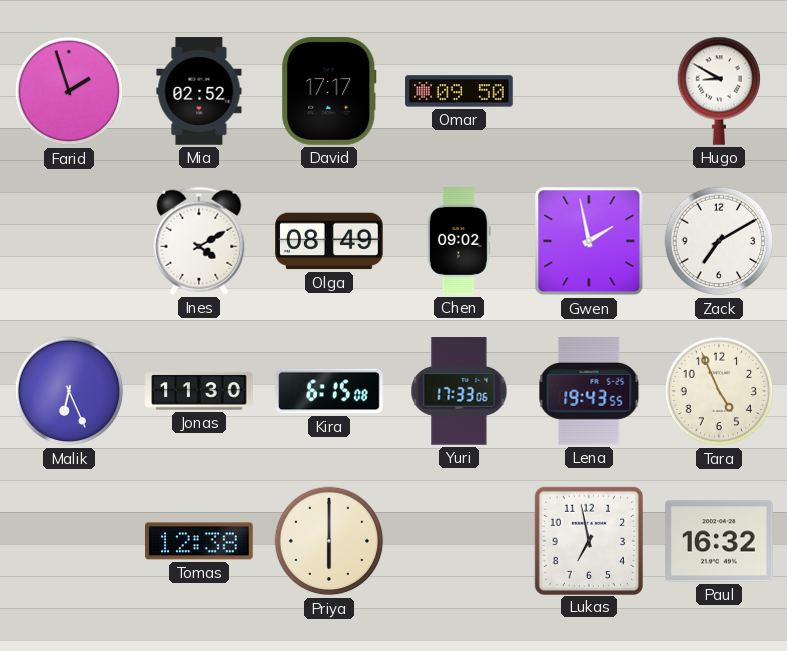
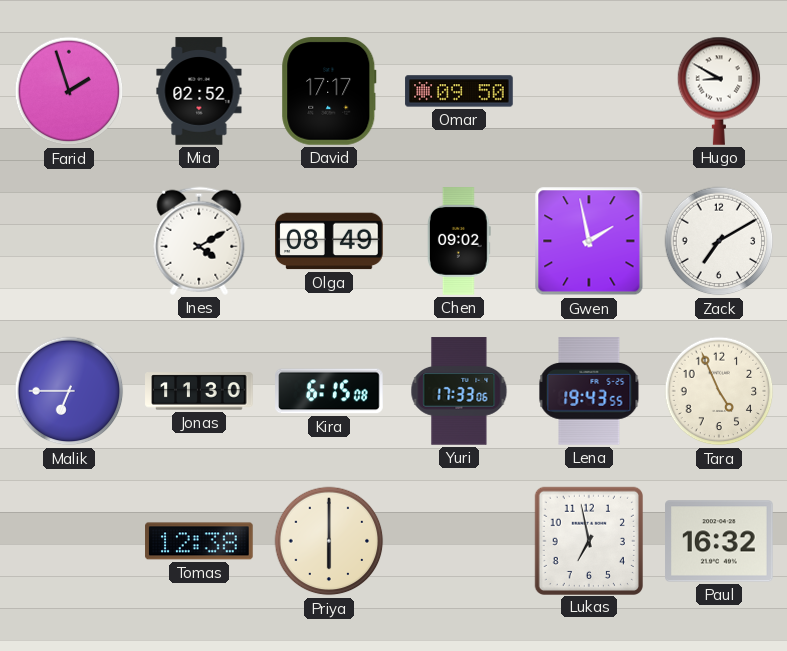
Malik: 6:26 -> 6:45
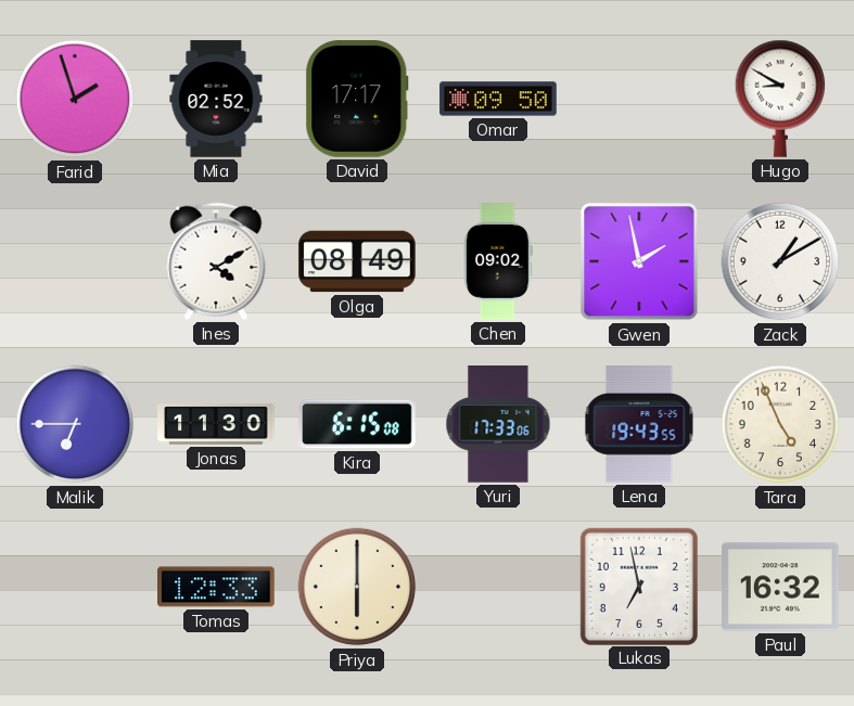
Zack: 7:10 -> 1:10
Tomas: 12:38 -> 12:33
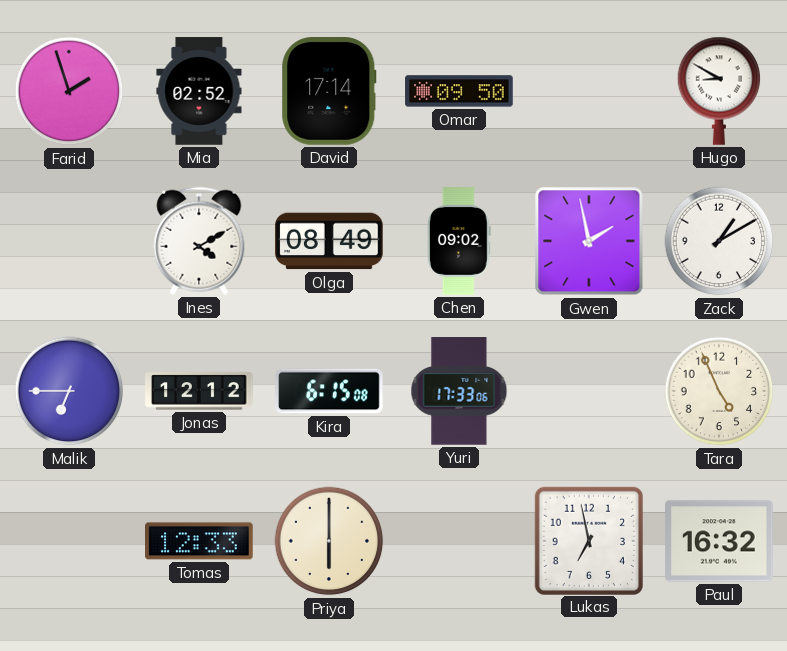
David: 17:17 -> 17:14
Jonas: 11:30 -> 12:12
Lena: 19:43 -> none
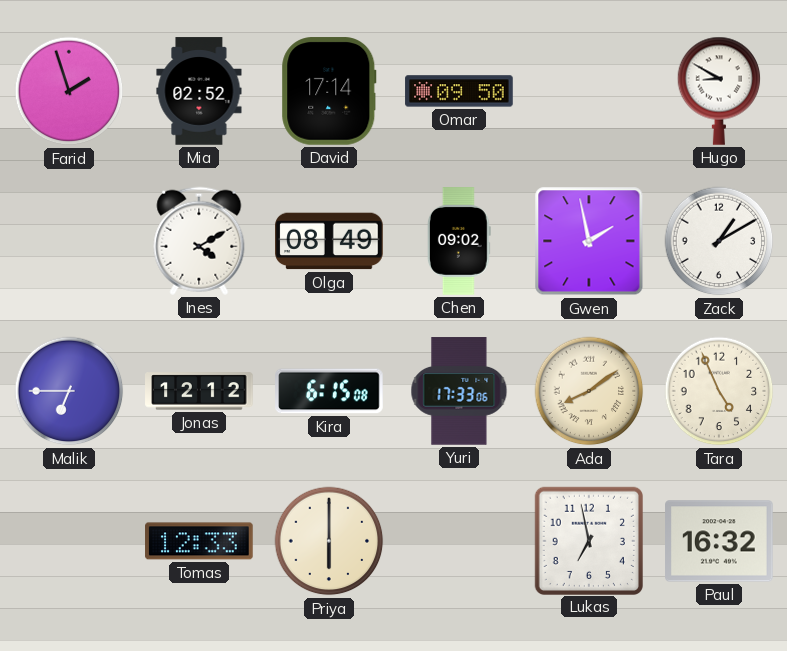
Ada: none -> 8:09
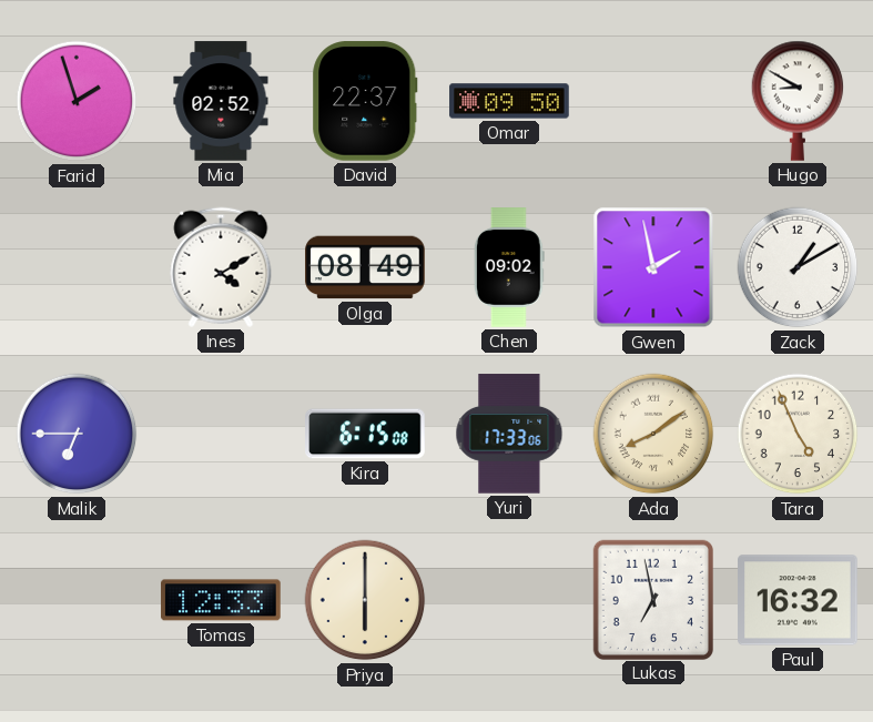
David: 17:14 -> 22:37
Jonas: 12:12 -> none
